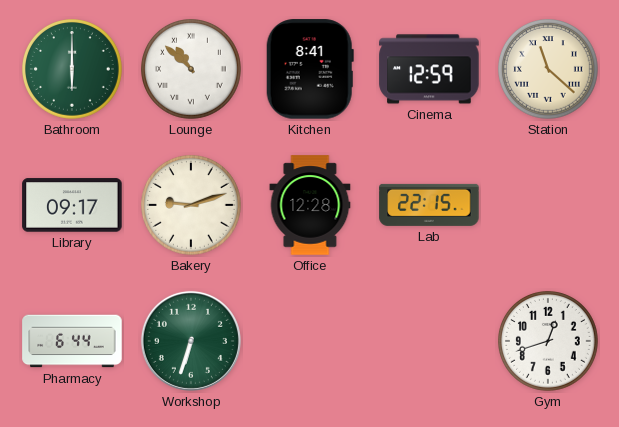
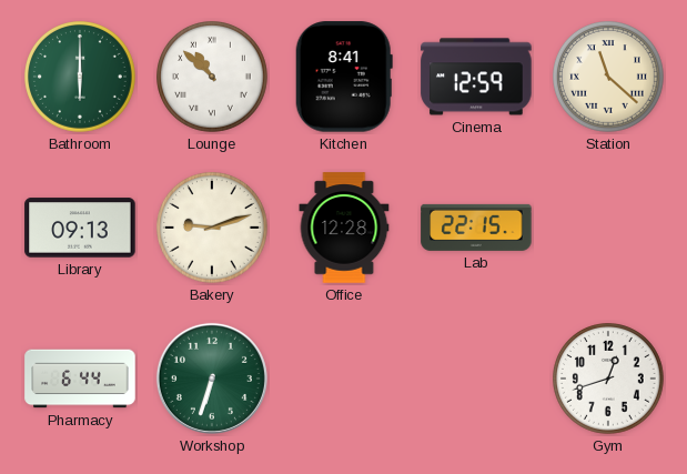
Library: 09:17 -> 09:13
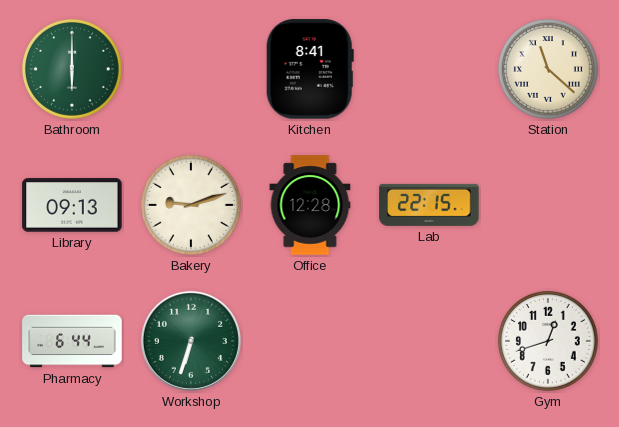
Lounge: 10:52 -> none
Cinema: 12:59 -> none
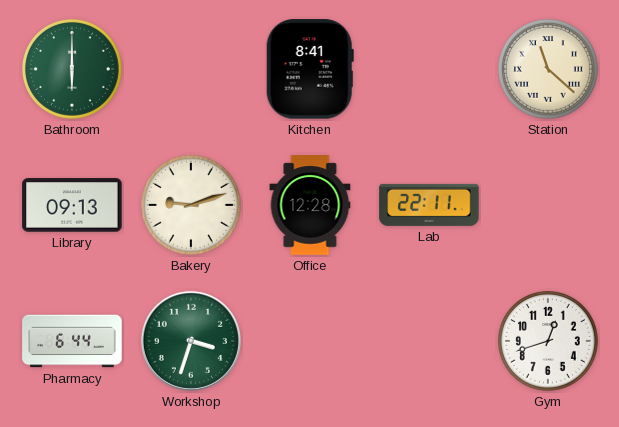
Lab: 22:15 -> 22:11
Workshop: 6:33 -> 3:33
